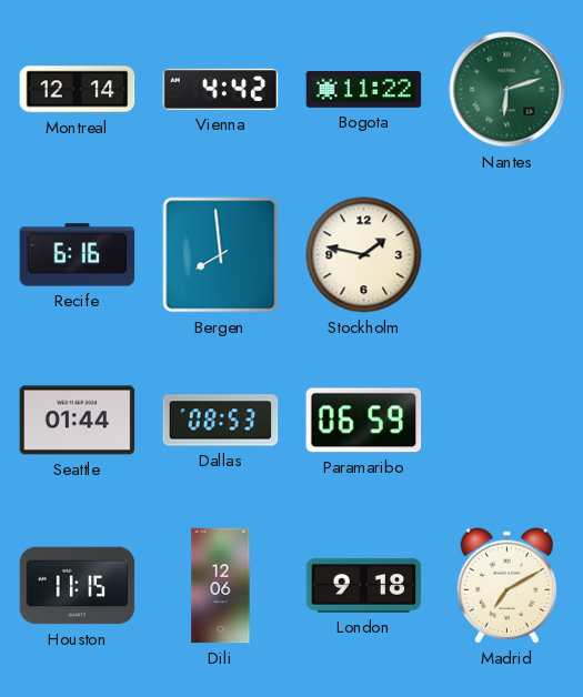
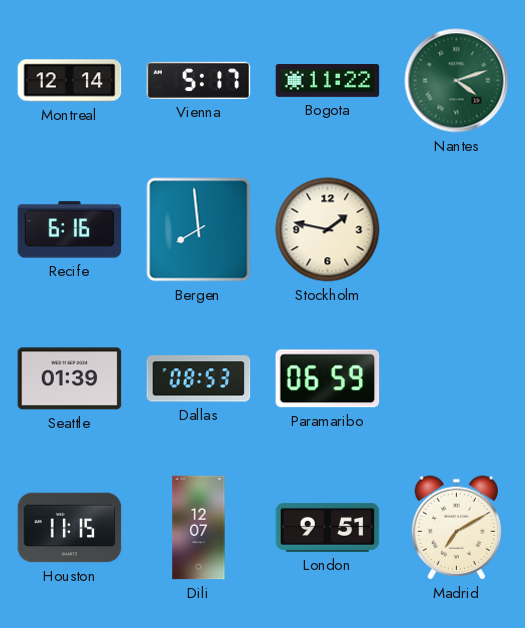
Vienna: 4:42 -> 5:17
Nantes: 6:12 -> 4:12
Seattle: 01:44 -> 01:39
Dili: 12:06 -> 12:07
London: 9:18 -> 9:51
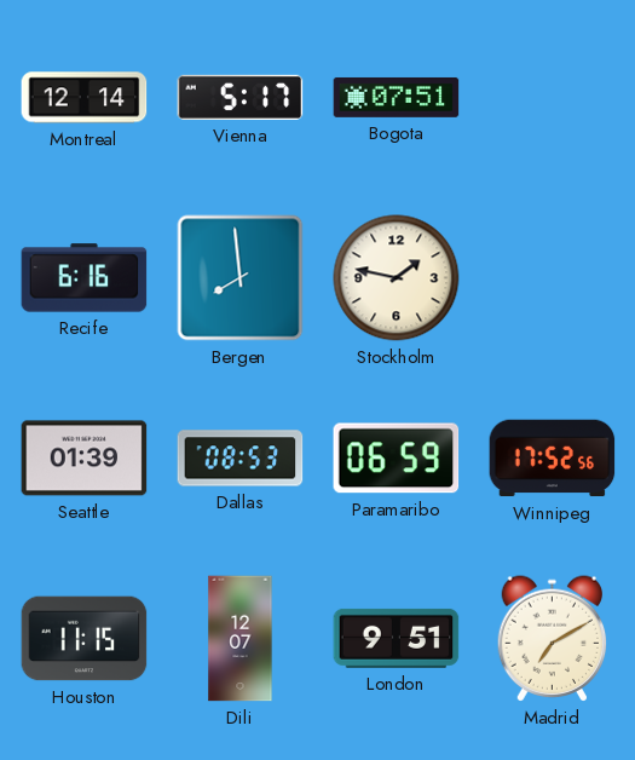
Bogota: 11:22 -> 07:51
Nantes: 4:12 -> none
Winnipeg: none -> 17:52
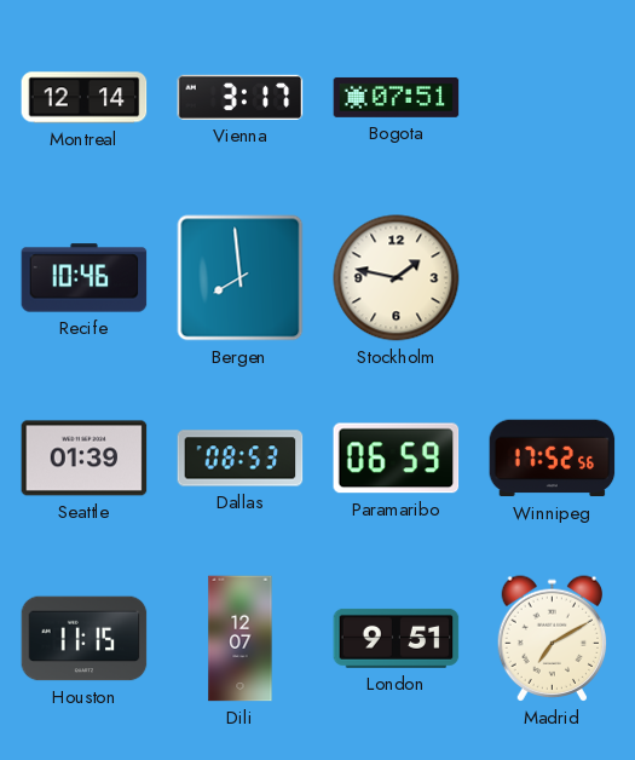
Vienna: 5:17 -> 3:17
Recife: 6:16 -> 10:46
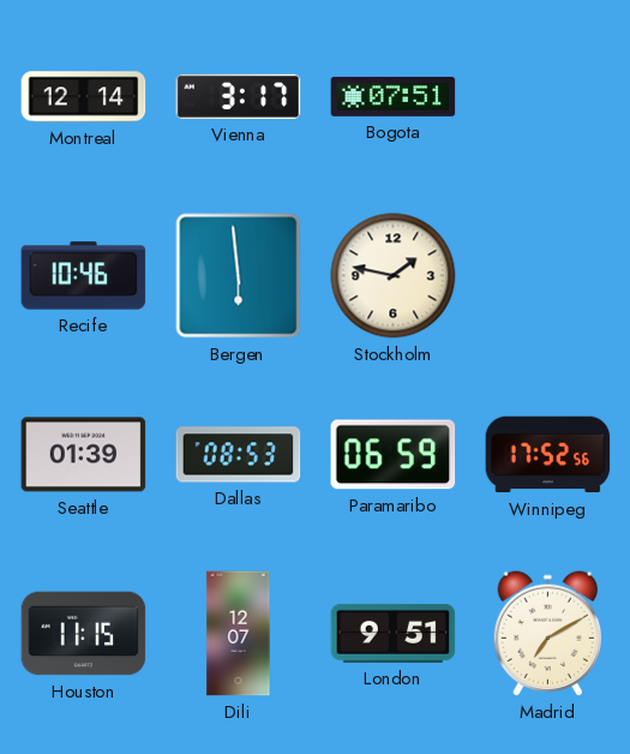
Bergen: 7:59 -> 5:59
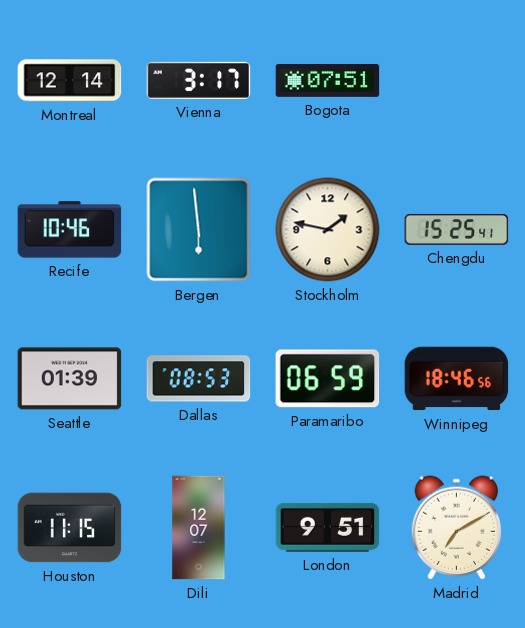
Chengdu: none -> 15:25
Winnipeg: 17:52 -> 18:46
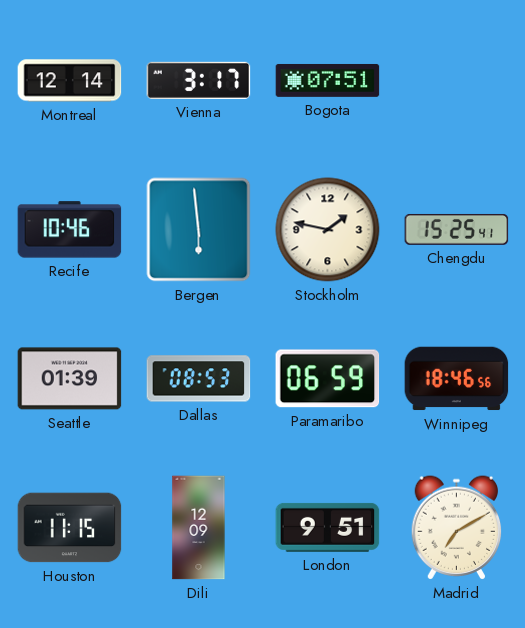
Dili: 12:07 -> 12:09
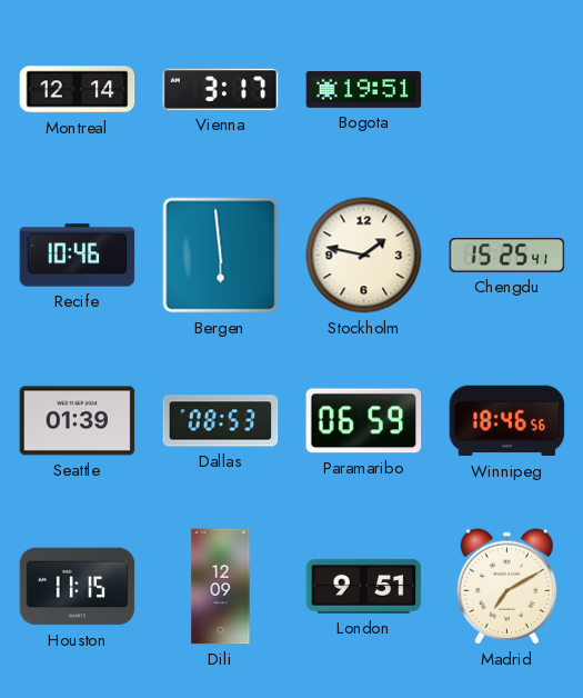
Bogota: 07:51 -> 19:51
